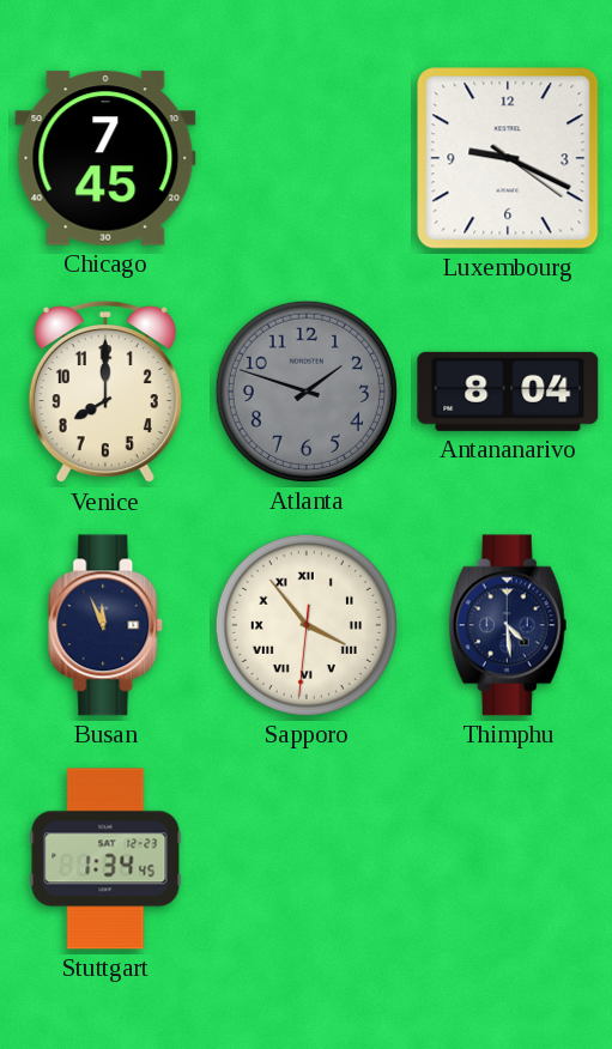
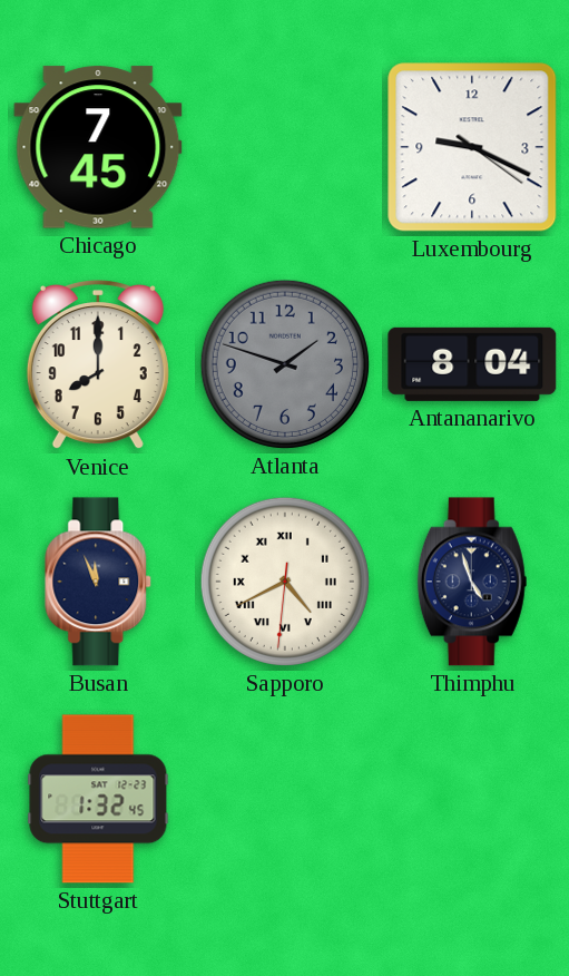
Sapporo: 3:53 -> 4:40
Thimphu: 4:29 -> 4:57
Stuttgart: 1:34 -> 1:32
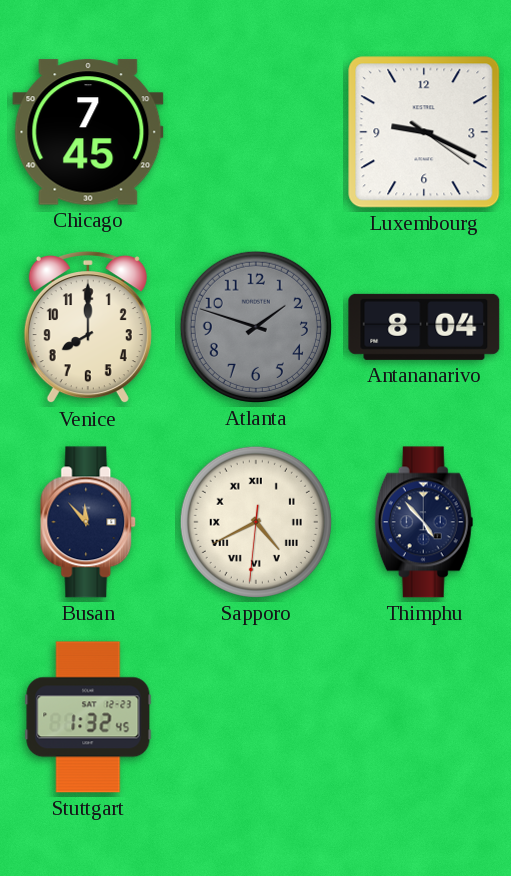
Busan: 11:56 -> 11:53
Thimphu: 4:57 -> 4:53
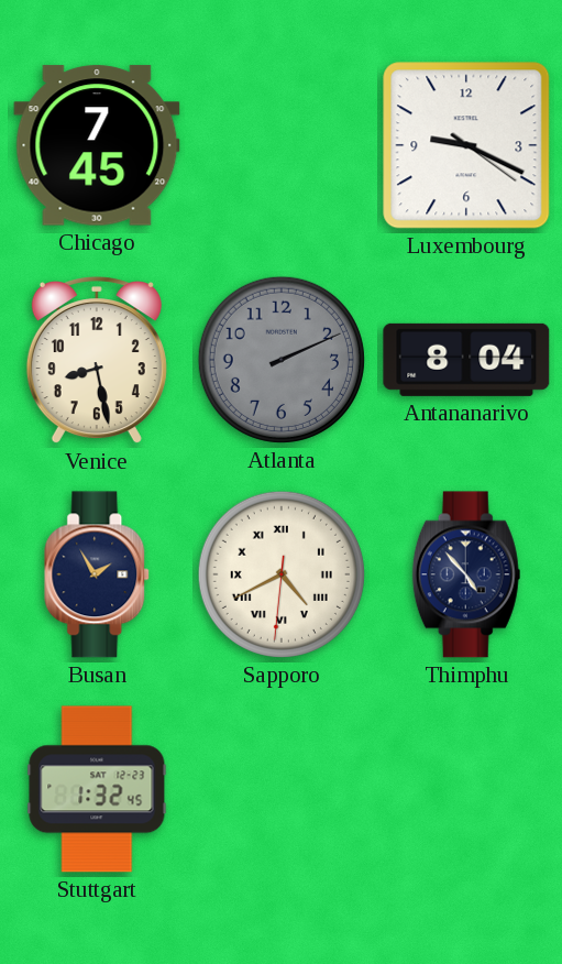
Venice: 8:00 -> 8:28
Atlanta: 1:48 -> 2:11
Busan: 11:53 -> 1:55
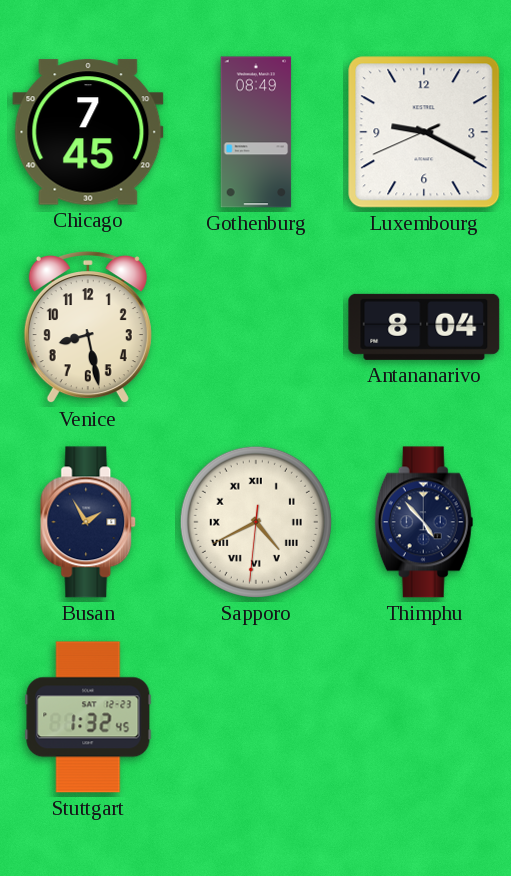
Gothenburg: none -> 08:49
Luxembourg: 9:19:21 -> 9:19:41
Atlanta: 2:11 -> none
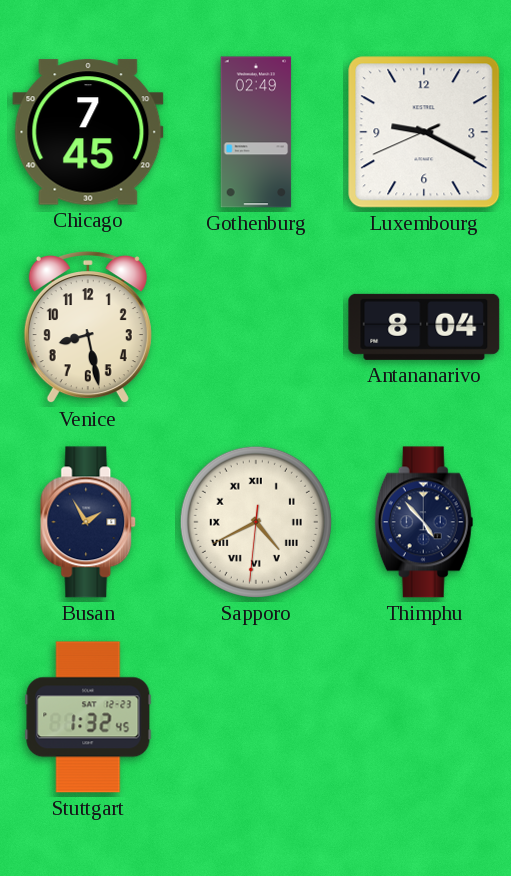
Gothenburg: 08:49 -> 02:49
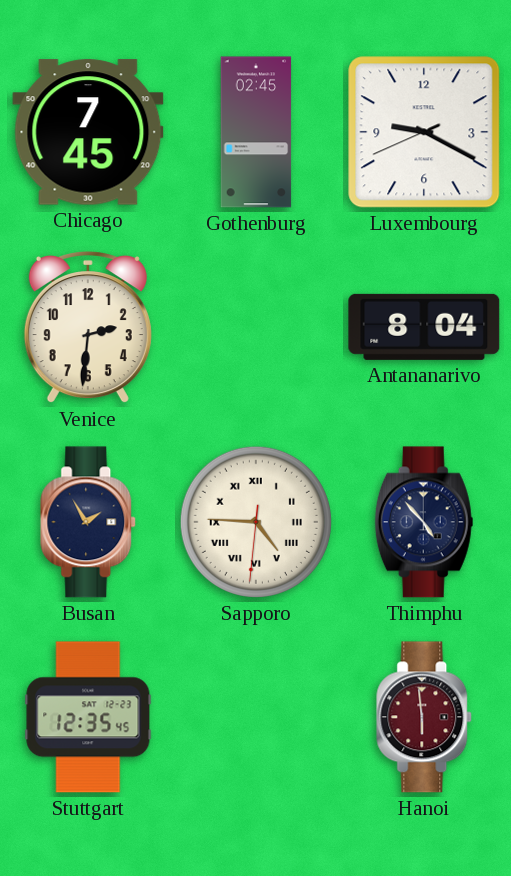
Gothenburg: 02:49 -> 02:45
Venice: 8:28 -> 2:31
Sapporo: 4:40 -> 4:45
Stuttgart: 1:32 -> 12:35
Hanoi: none -> 5:59
